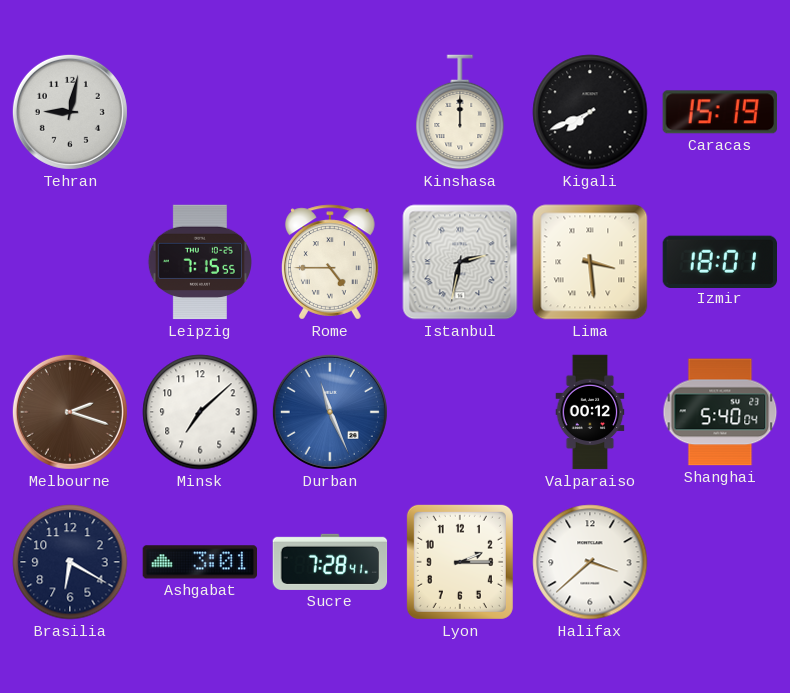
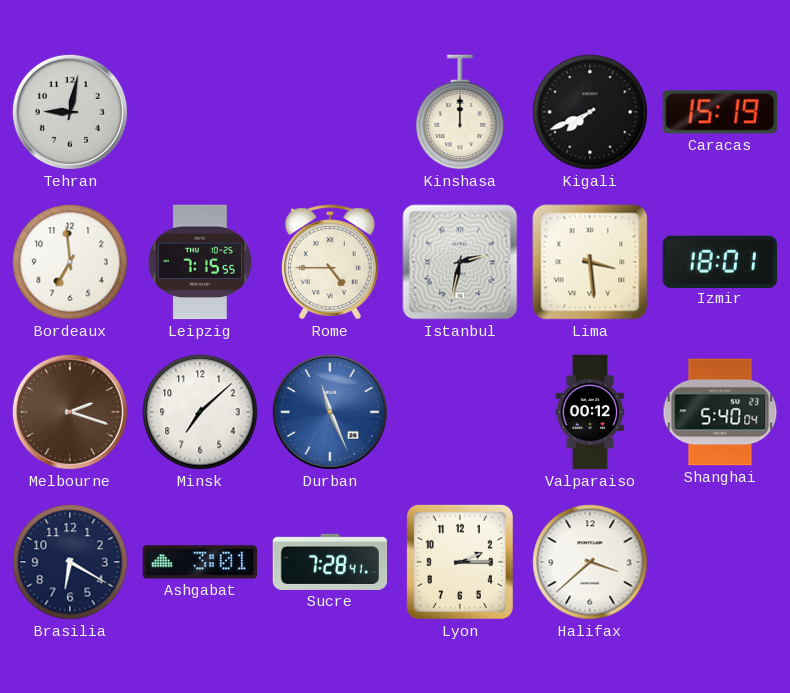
Bordeaux: none -> 6:59
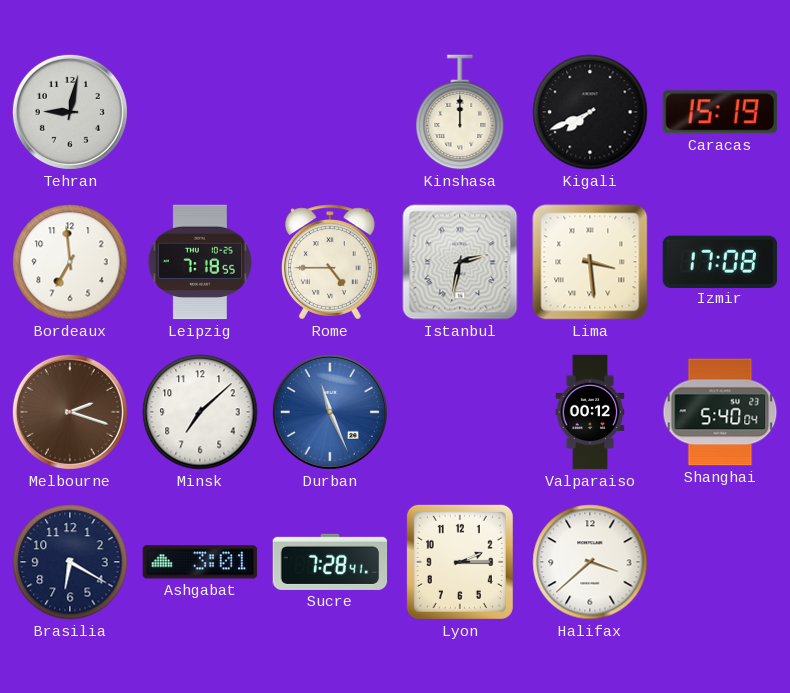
Leipzig: 7:15 -> 7:18
Izmir: 18:01 -> 17:08
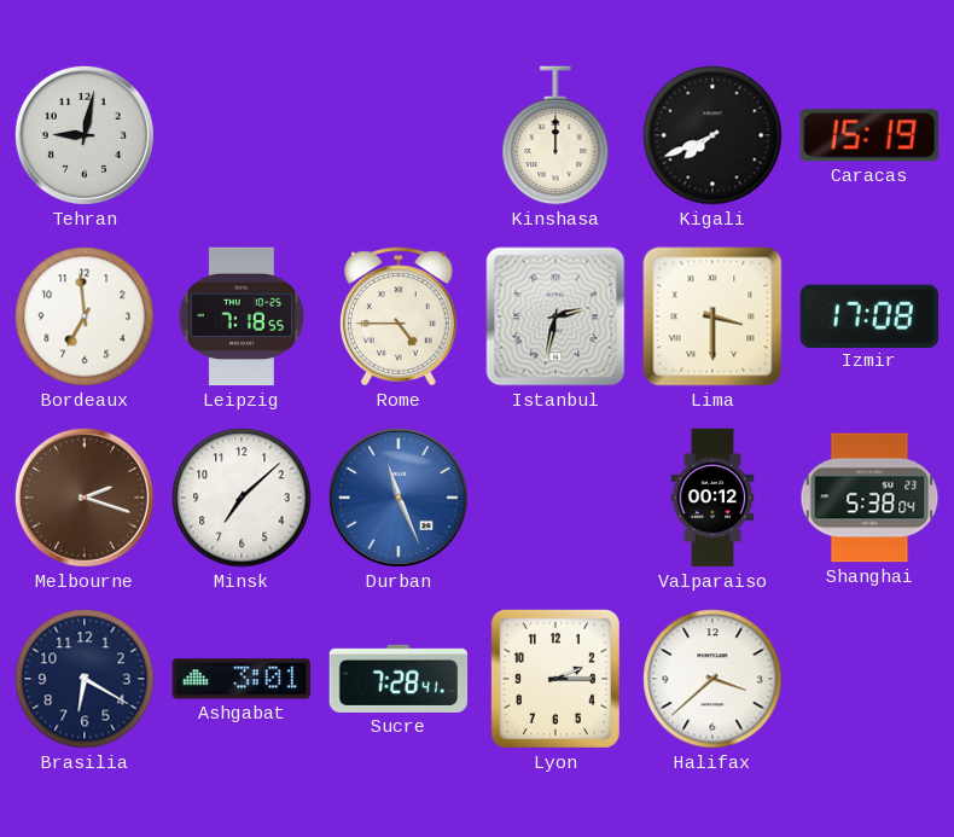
Lima: 3:29 -> 3:30
Shanghai: 5:40 -> 5:38
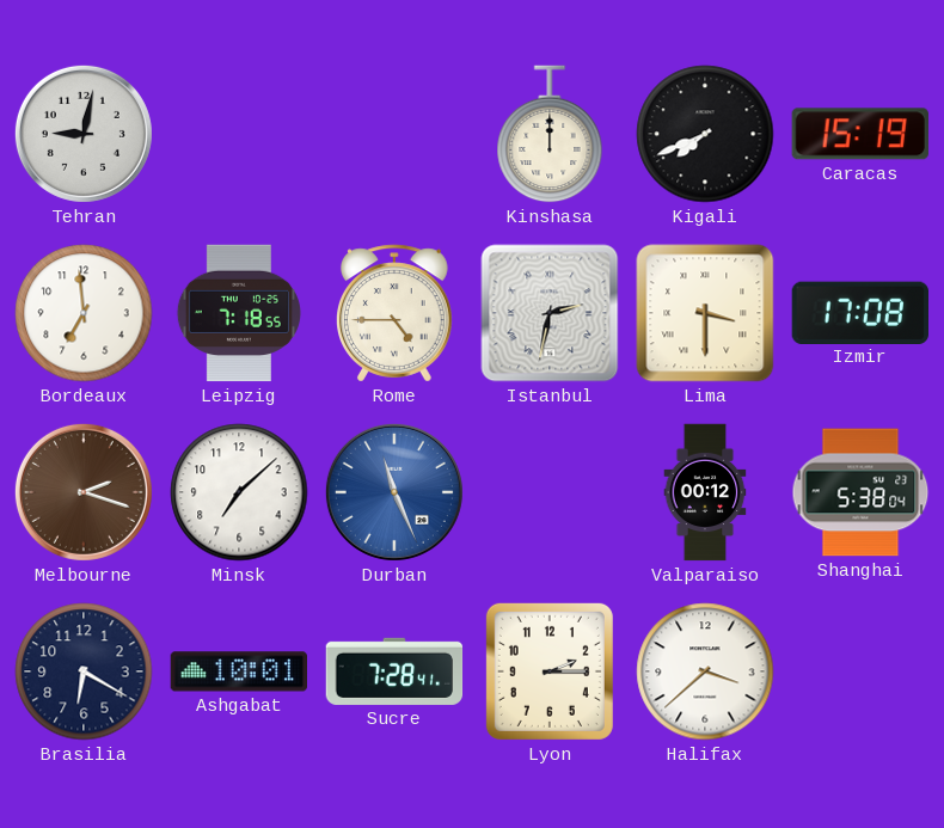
Ashgabat: 3:01 -> 10:01
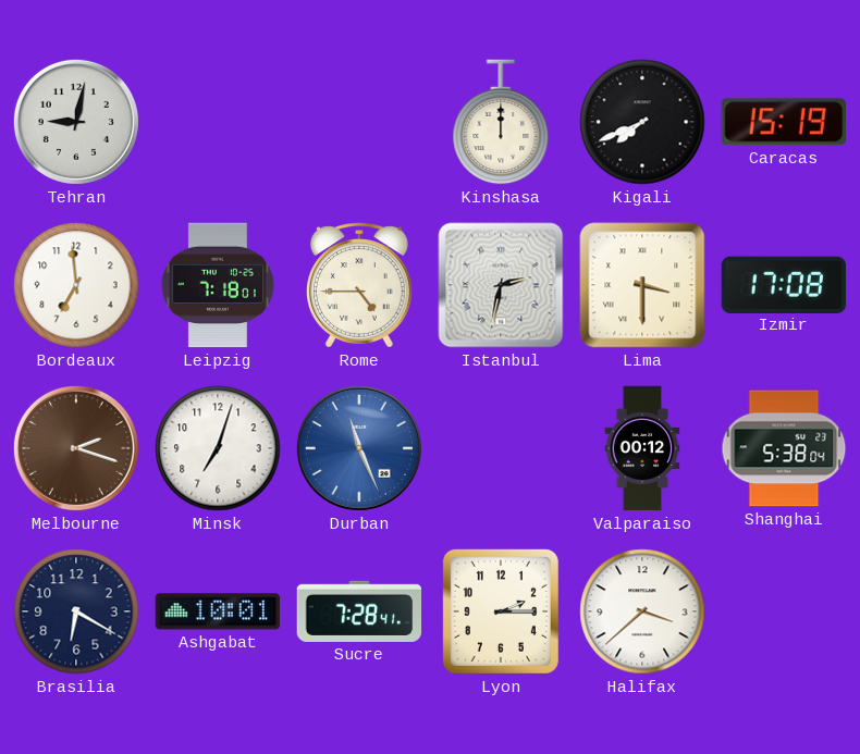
Leipzig: 7:18:55 -> 7:18:01
Minsk: 7:08 -> 7:03
